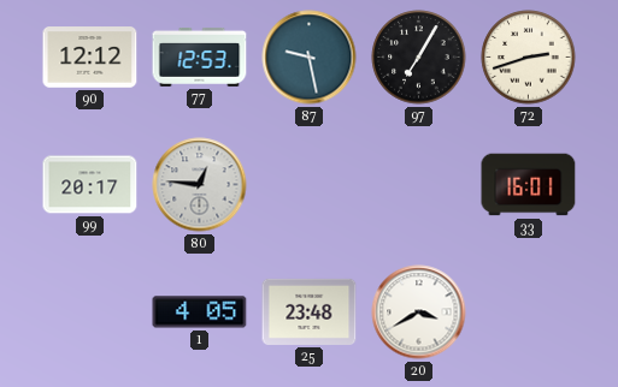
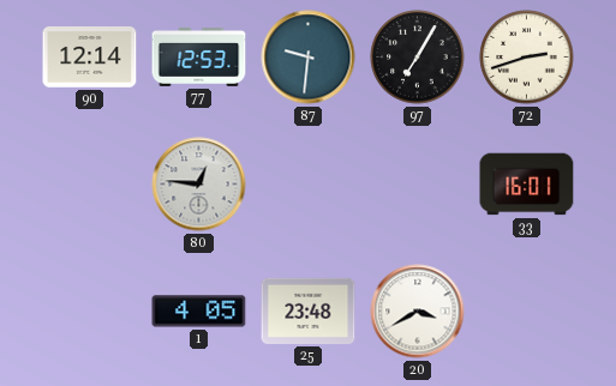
90: 12:12 -> 12:14
87: 9:28 -> 9:31
99: 20:17 -> none
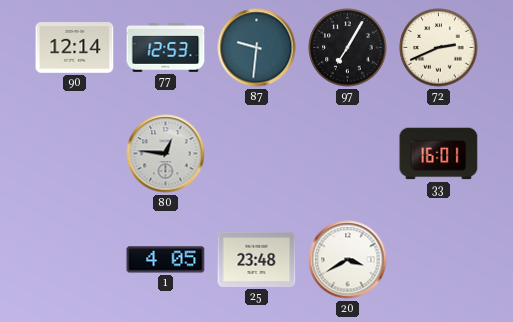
72: 2:42 -> 2:41
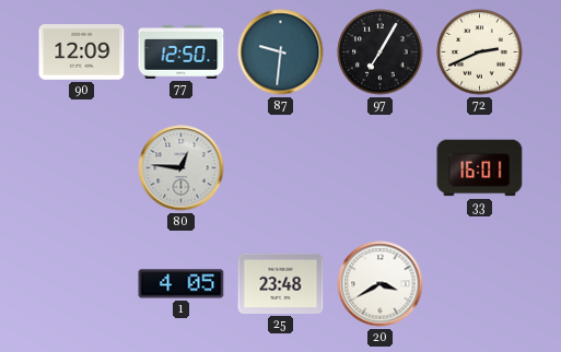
90: 12:14 -> 12:09
77: 12:53 -> 12:50
